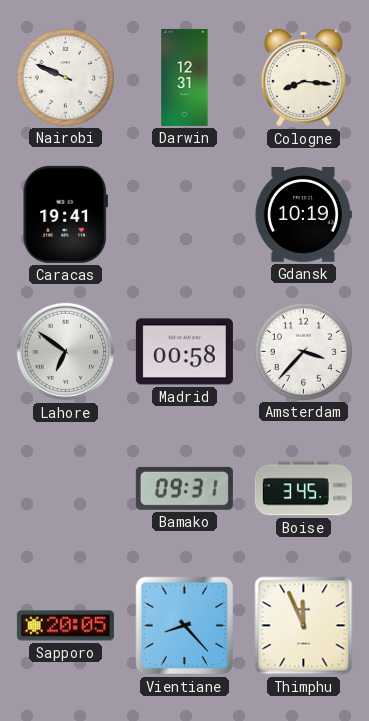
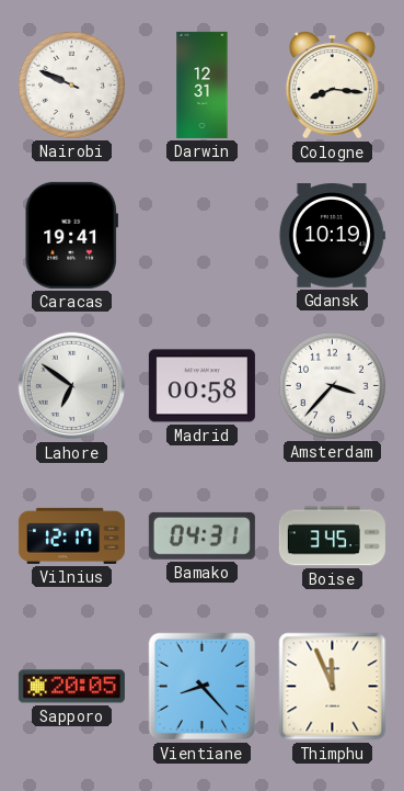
Vilnius: none -> 12:17
Bamako: 09:31 -> 04:31
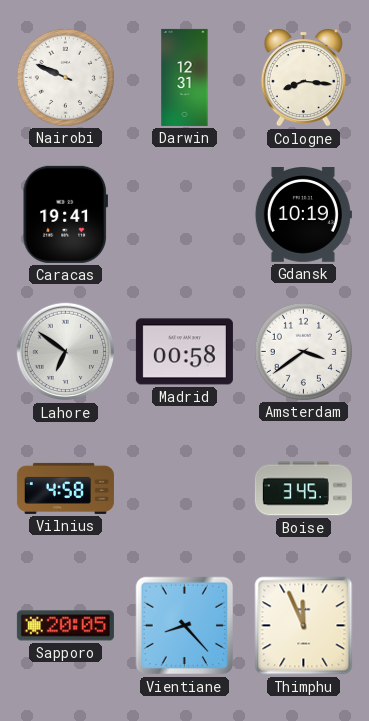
Amsterdam: 3:37 -> 3:39
Vilnius: 12:17 -> 4:58
Bamako: 04:31 -> none
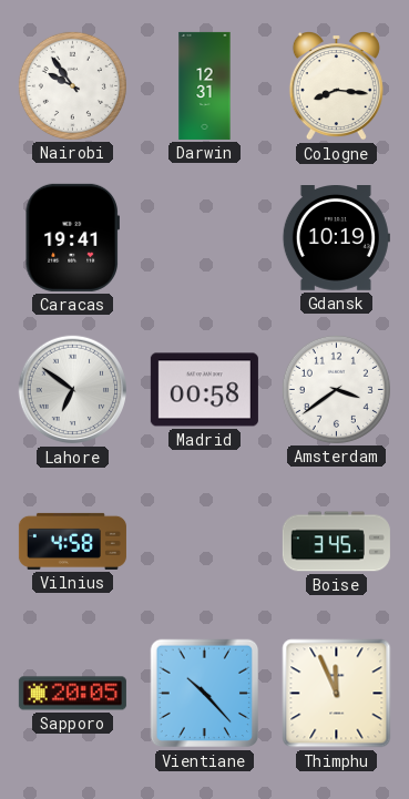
Nairobi: 9:49 -> 9:54
Vientiane: 8:23 -> 10:23
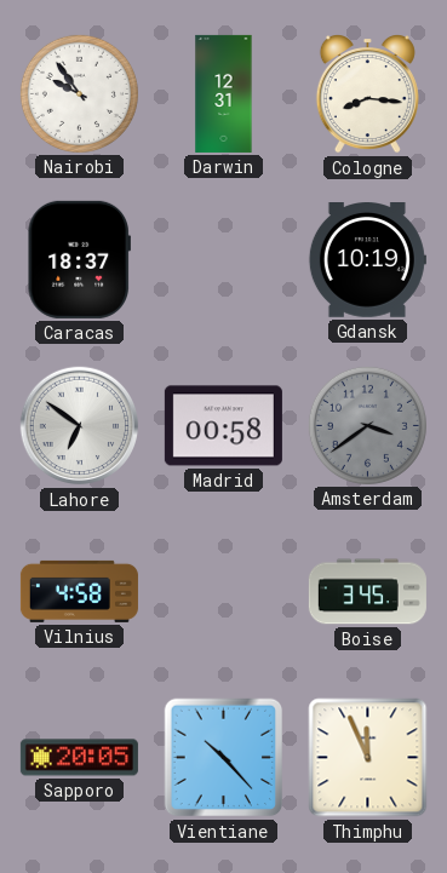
Caracas: 19:41 -> 18:37
Amsterdam dial: white -> grey
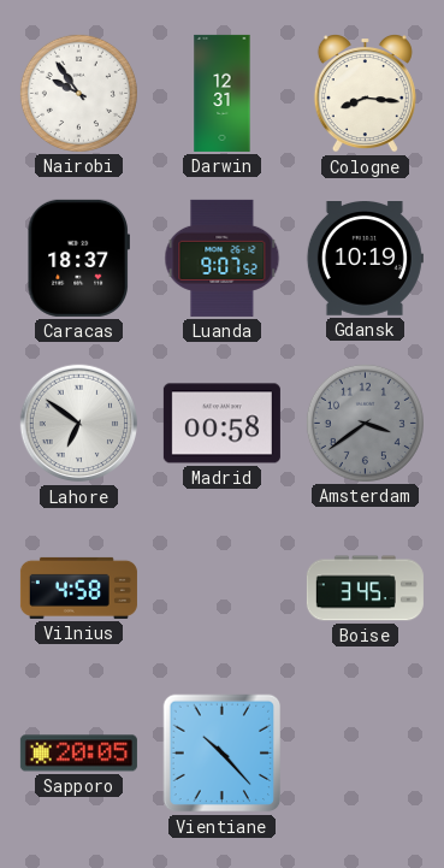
Luanda: none -> 9:07
Thimphu: 11:56 -> none
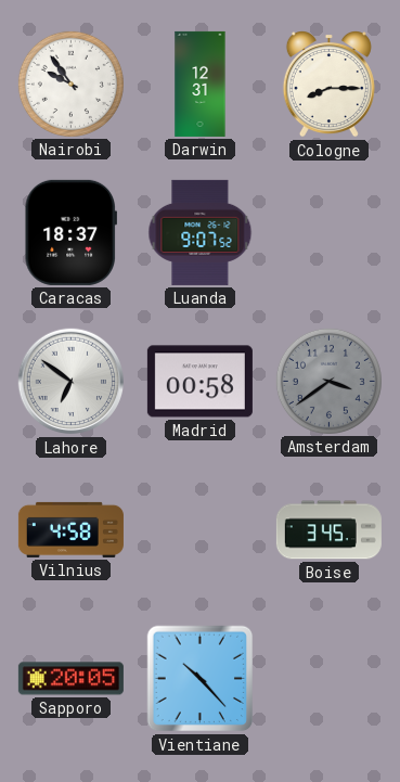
Cologne: 8:16 -> 8:15
Gdansk: 10:19 -> none
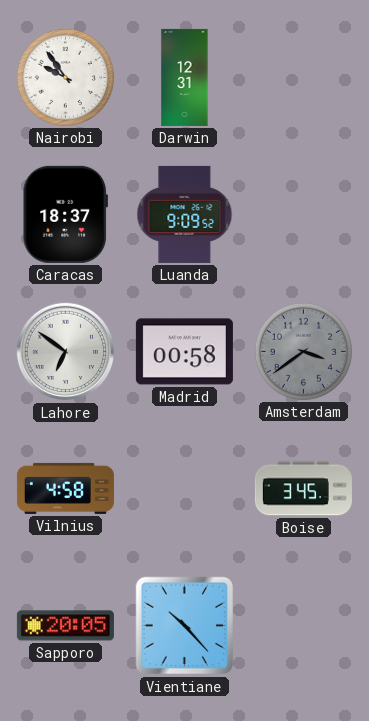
Cologne: 8:15 -> none
Luanda: 9:07 -> 9:09
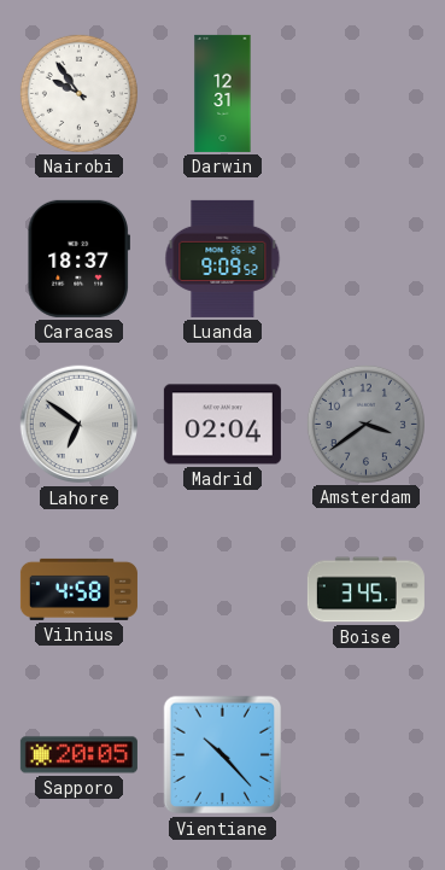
Madrid: 00:58 -> 02:04
